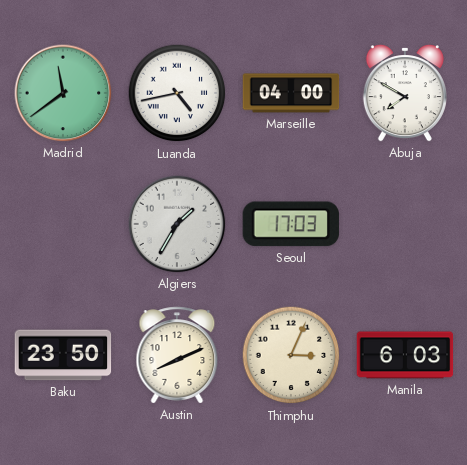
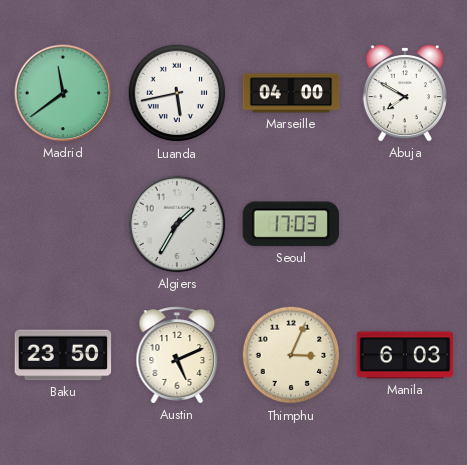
Luanda: 4:43 -> 5:43
Austin: 8:11 -> 5:11
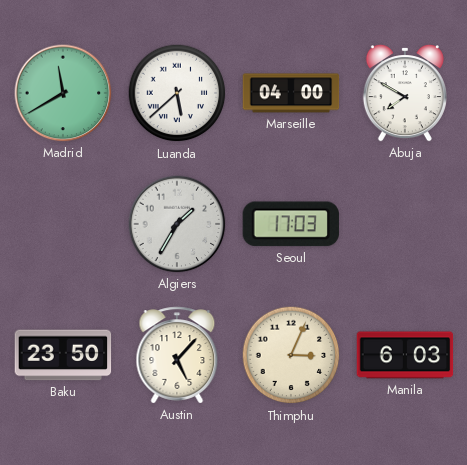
Madrid: 11:39 -> 11:40
Luanda: 5:43 -> 5:38
Austin: 5:11 -> 5:07
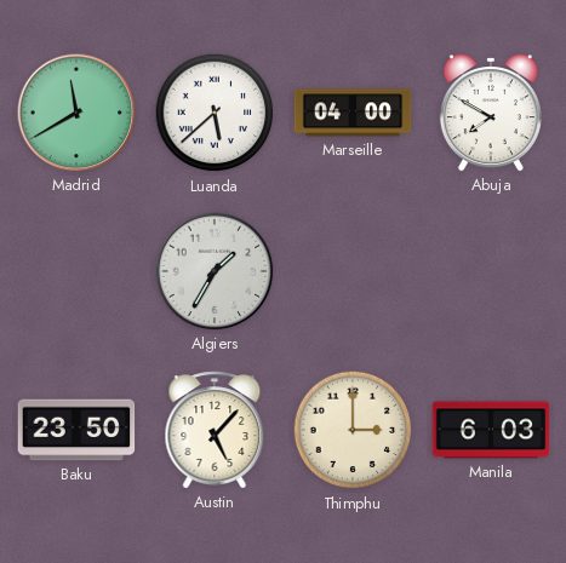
Seoul: 17:03 -> none
Thimphu: 3:04 -> 3:00
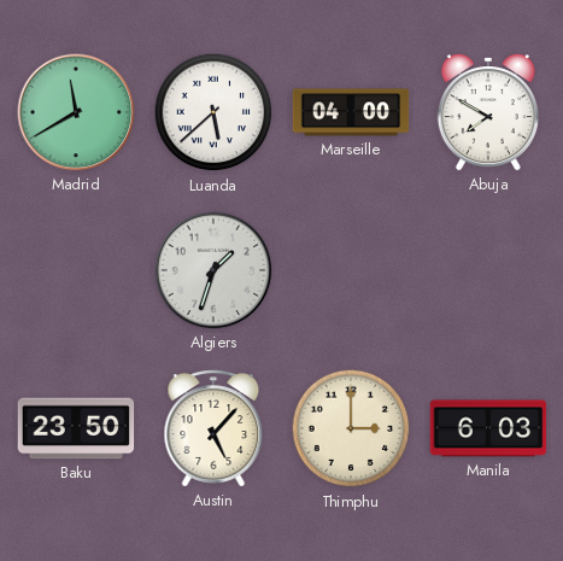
Algiers: 1:35 -> 1:33
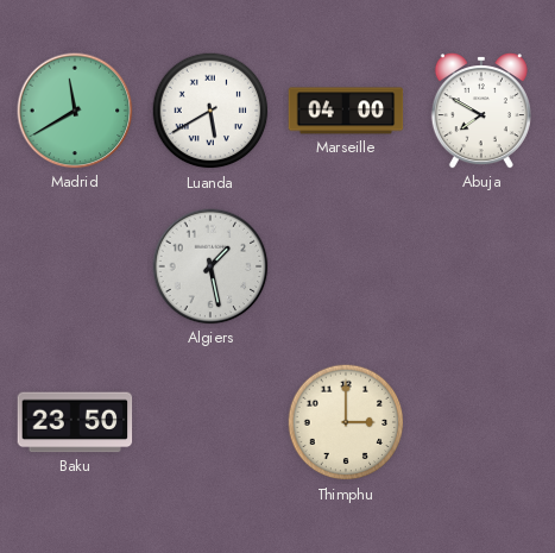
Luanda: 5:38 -> 5:40
Algiers: 1:33 -> 1:28
Austin: 5:07 -> none
Manila: 6:03 -> none
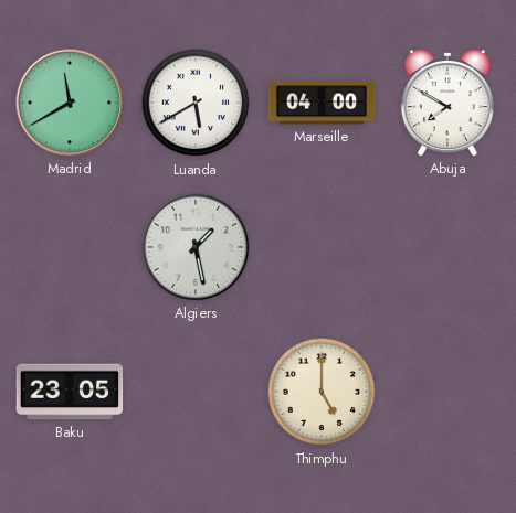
Baku: 23:50 -> 23:05
Thimphu: 3:00 -> 5:00
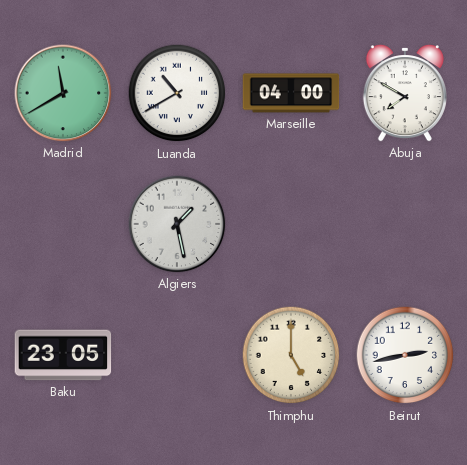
Luanda: 5:40 -> 10:40
Beirut: none -> 2:43
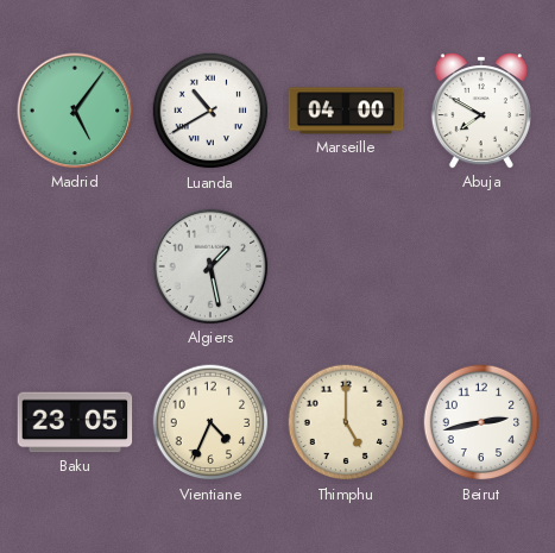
Madrid: 11:40 -> 5:06
Vientiane: none -> 4:34
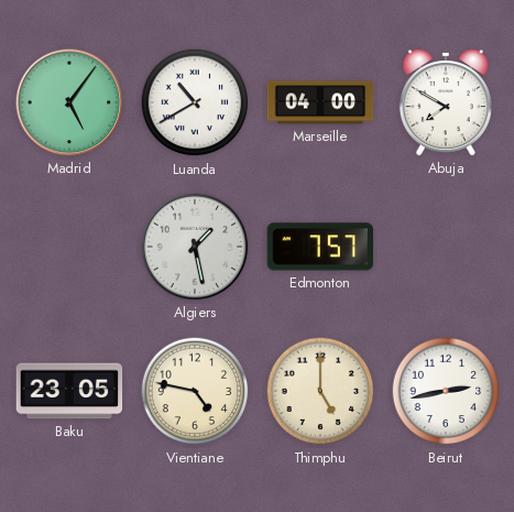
Edmonton: none -> 7:57
Vientiane: 4:34 -> 4:47
